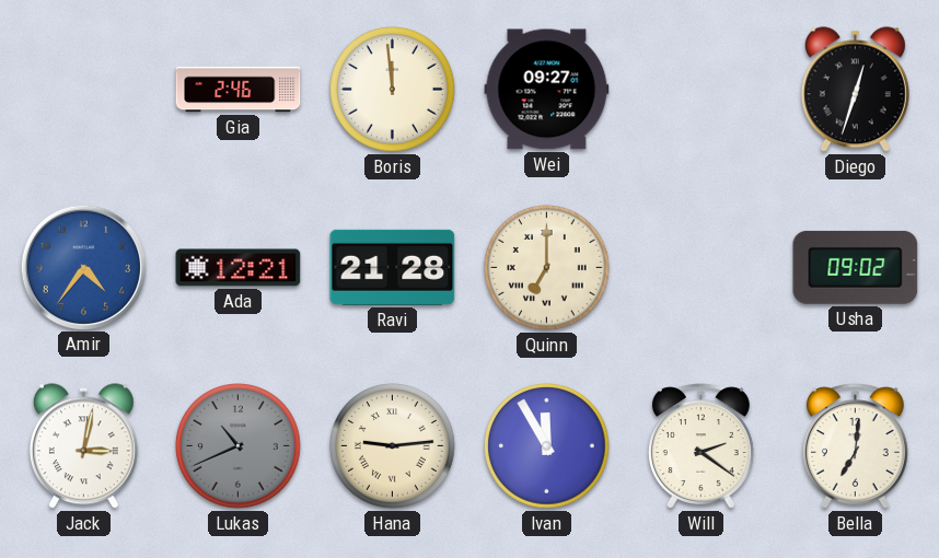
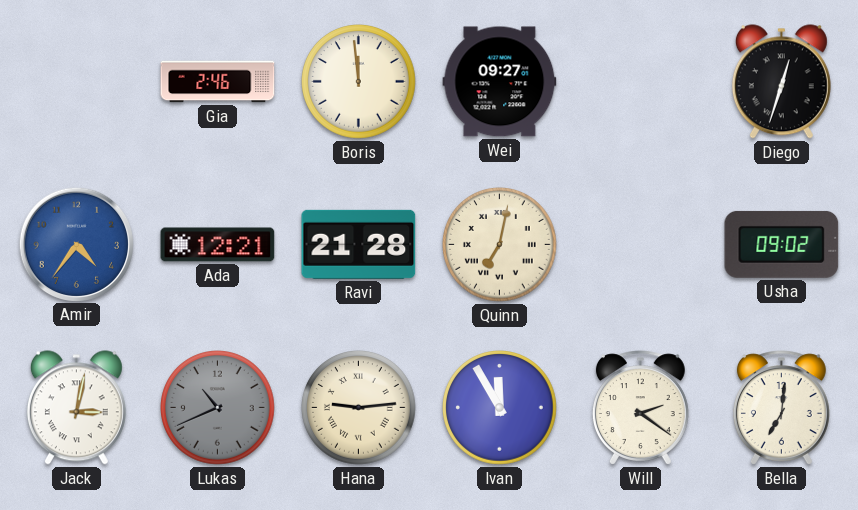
Quinn: 7:00 -> 7:02
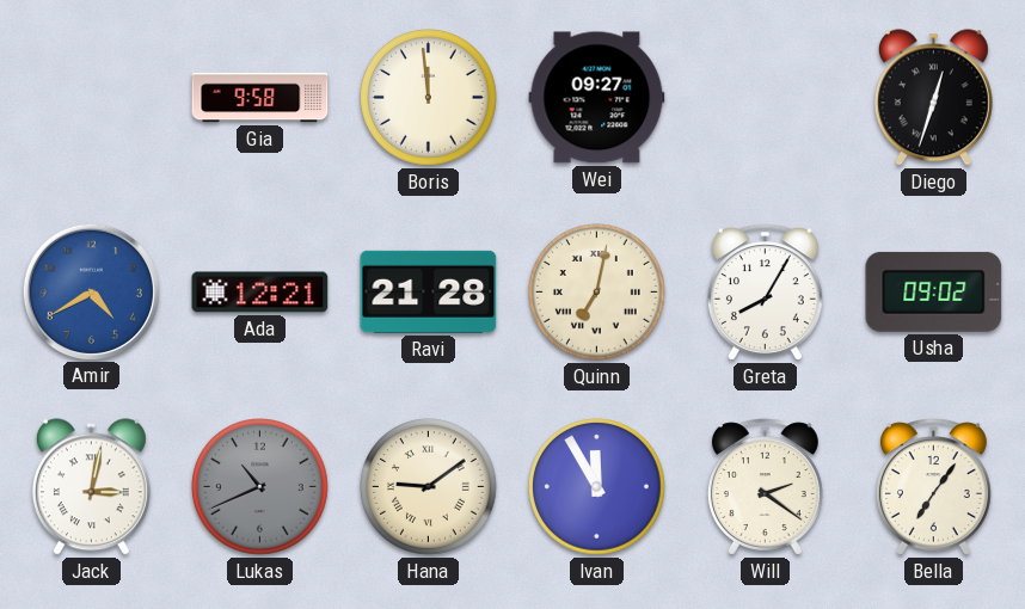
Gia: 2:46 -> 9:58
Amir: 4:36 -> 4:40
Greta: none -> 8:05
Hana: 9:14 -> 9:09
Bella: 7:01 -> 7:06
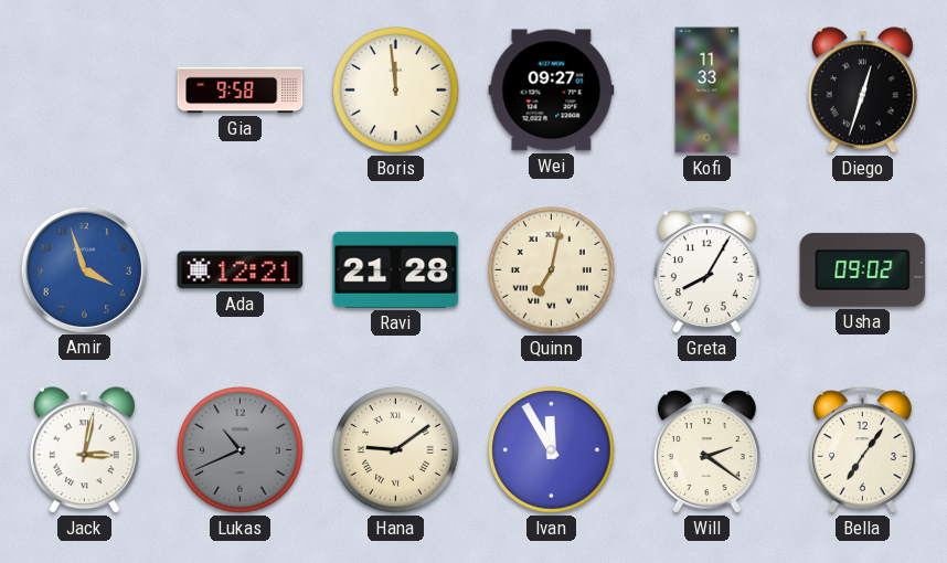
Kofi: none -> 11:33
Amir: 4:40 -> 3:57
